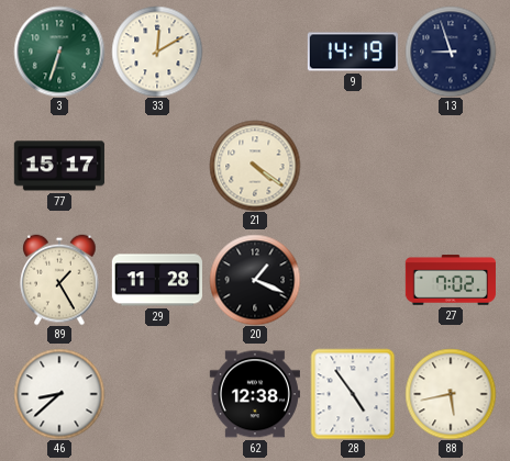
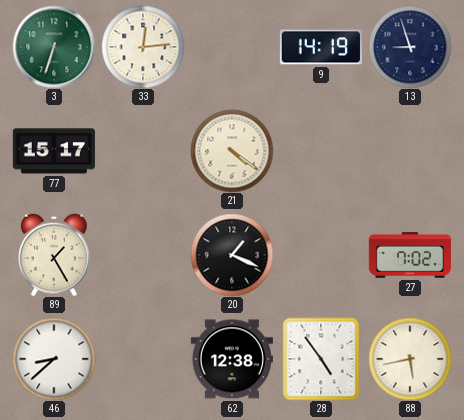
33: 12:10 -> 12:14
29: 11:28 -> none
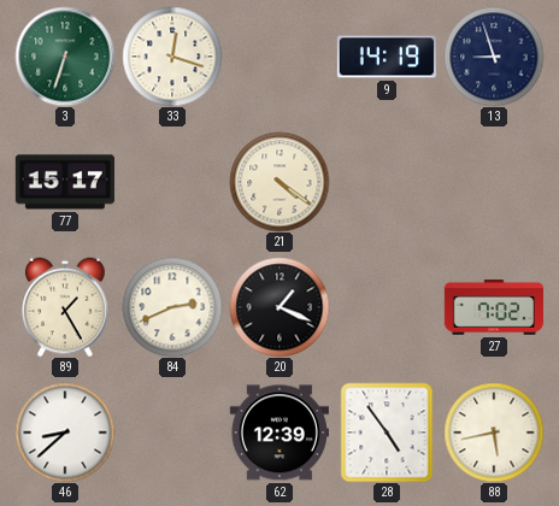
33: 12:14 -> 12:18
84: none -> 2:41
62: 12:38 -> 12:39
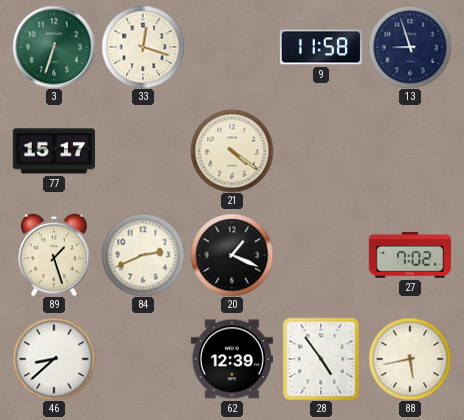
9: 14:19 -> 11:58
89: 1:25 -> 1:27
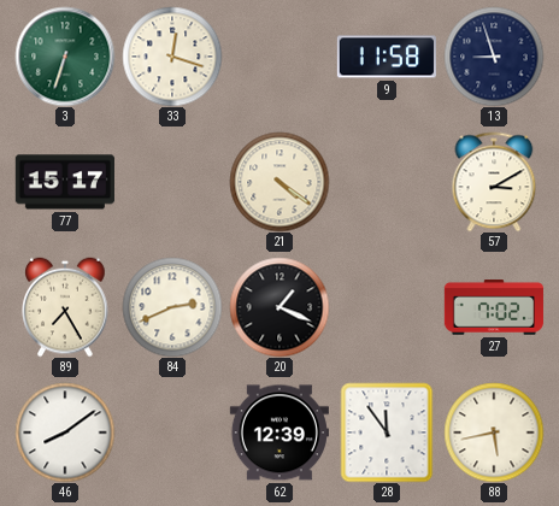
57: none -> 3:10
89: 1:27 -> 7:25
46: 8:38 -> 8:09
28: 4:54 -> 11:54
